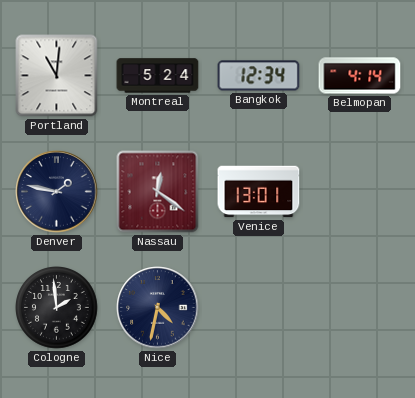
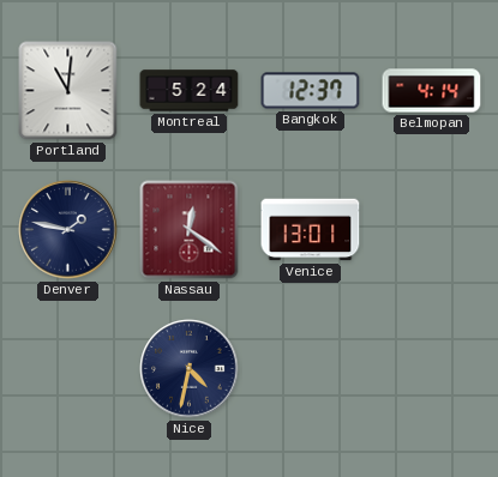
Bangkok: 12:34 -> 12:37
Cologne: 1:59 -> none
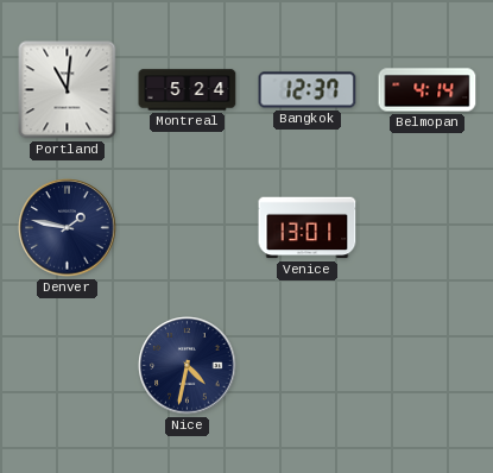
Nassau: 12:21 -> none
